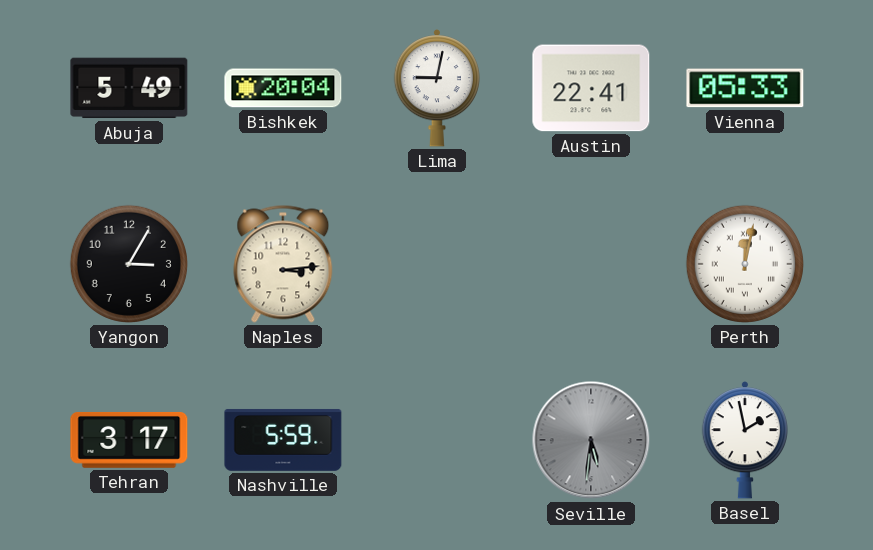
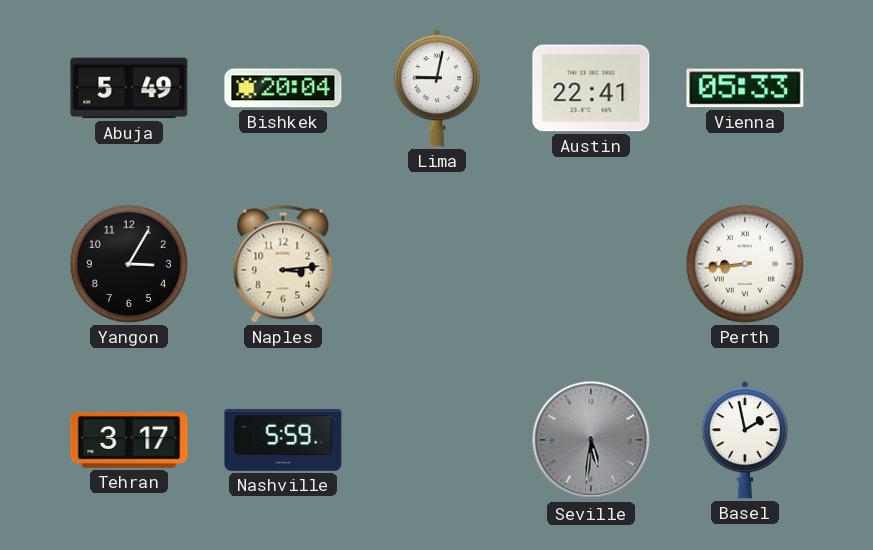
Perth: 12:02 -> 8:44
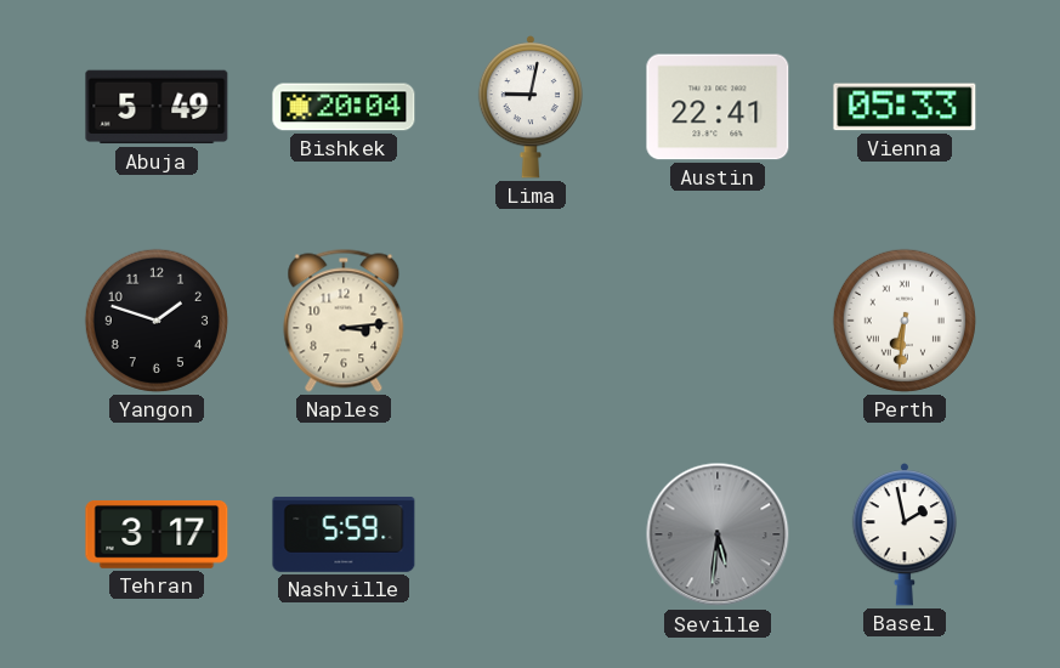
Yangon: 3:05 -> 1:48
Perth: 8:44 -> 6:31
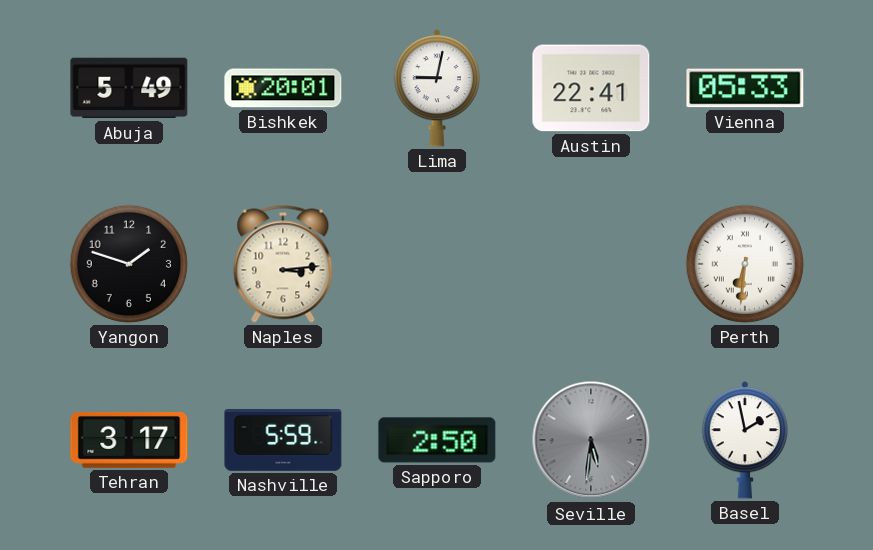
Bishkek: 20:04 -> 20:01
Sapporo: none -> 2:50
